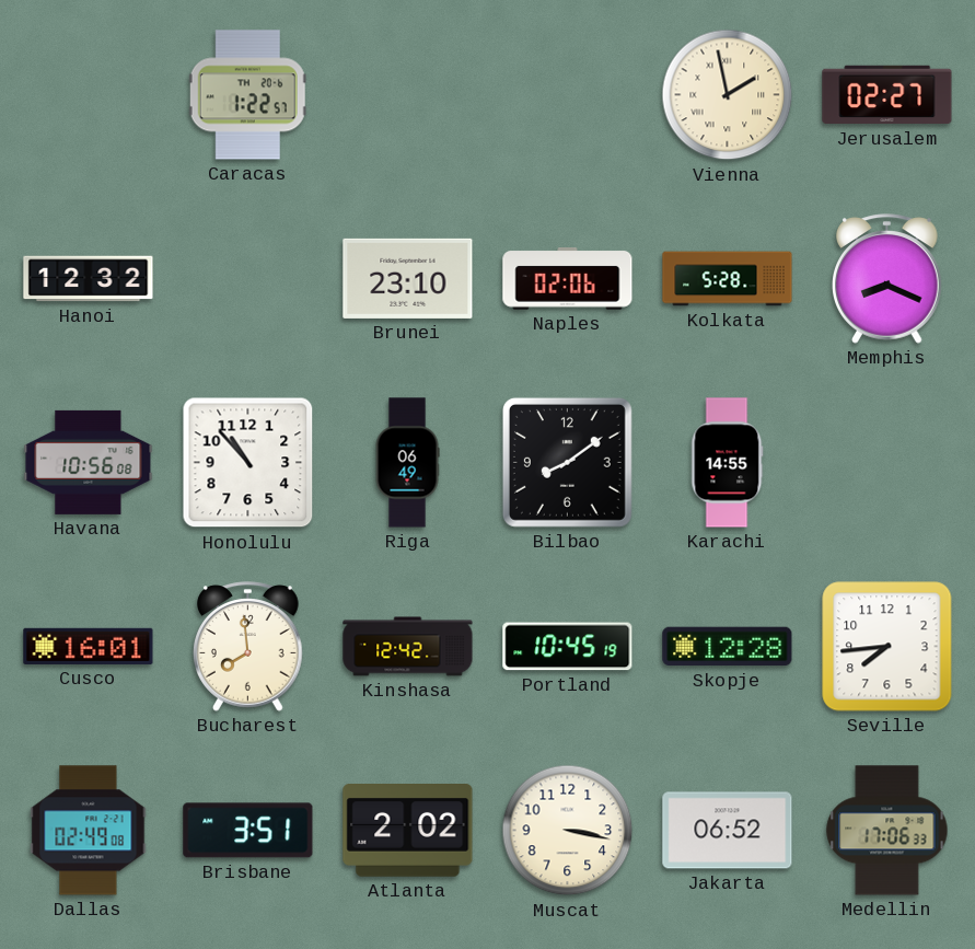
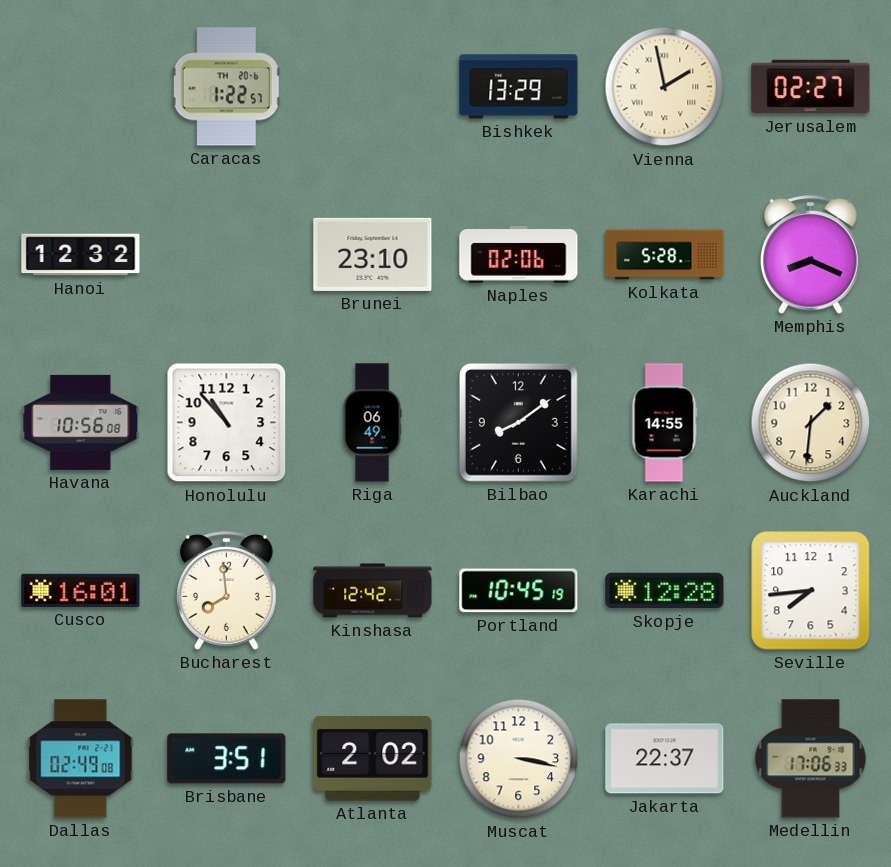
Bishkek: none -> 13:29
Auckland: none -> 1:31
Jakarta: 06:52 -> 22:37
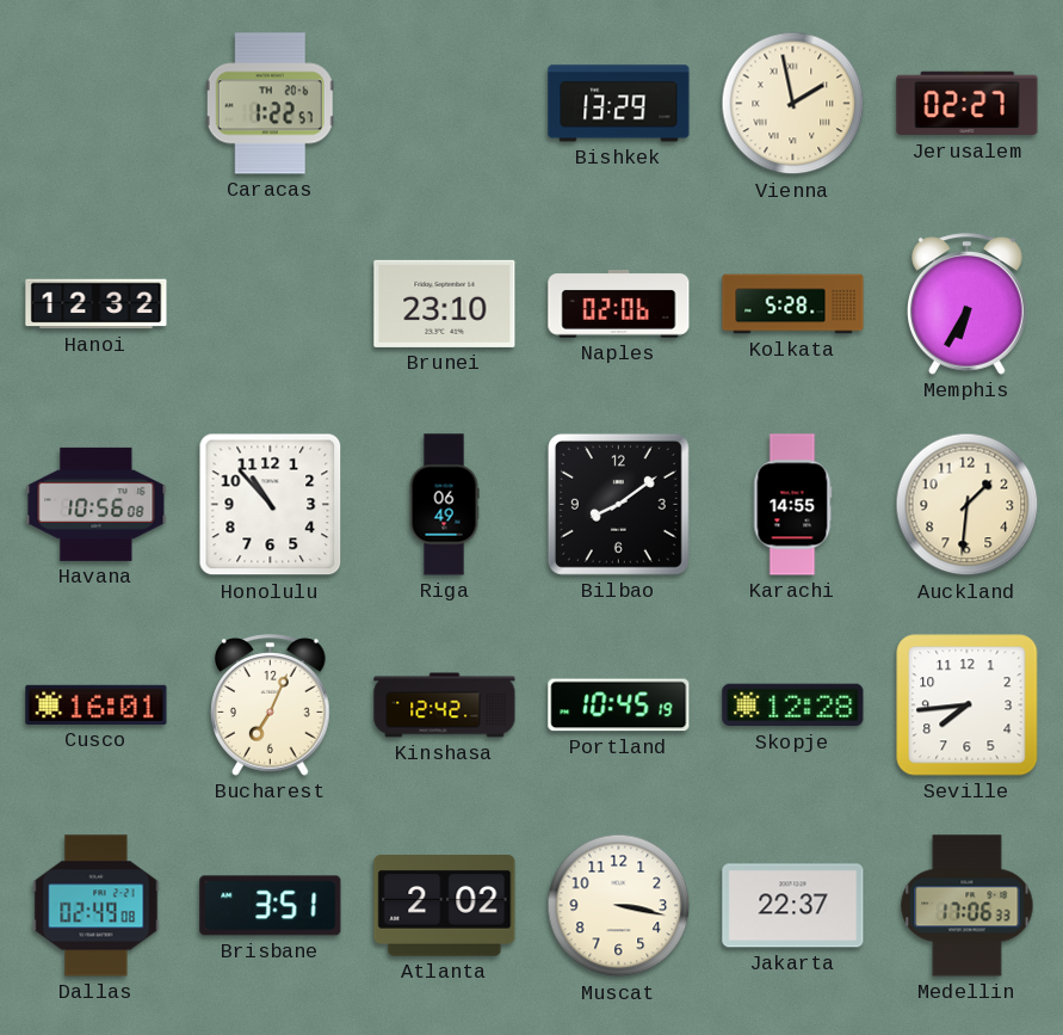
Memphis: 8:19 -> 6:35
Bucharest: 7:59 -> 7:04
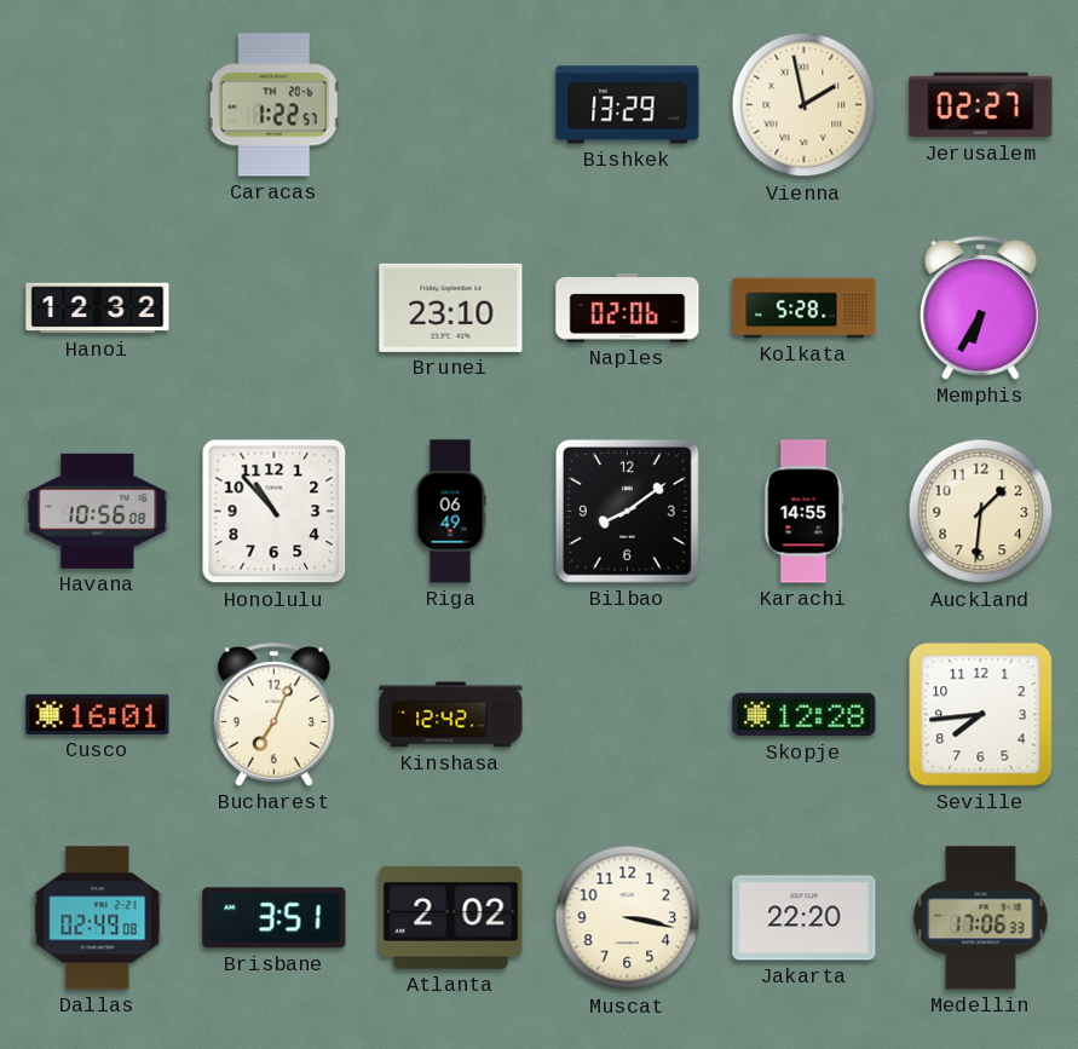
Portland: 10:45 -> none
Jakarta: 22:37 -> 22:20
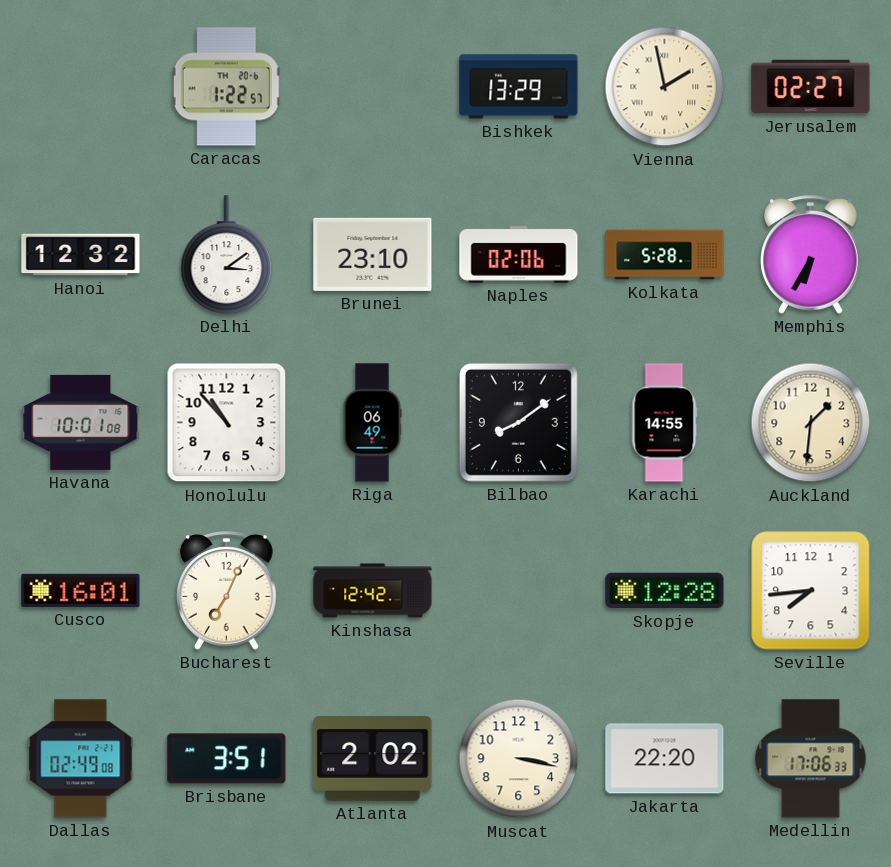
Delhi: none -> 3:09
Havana: 10:56 -> 10:01
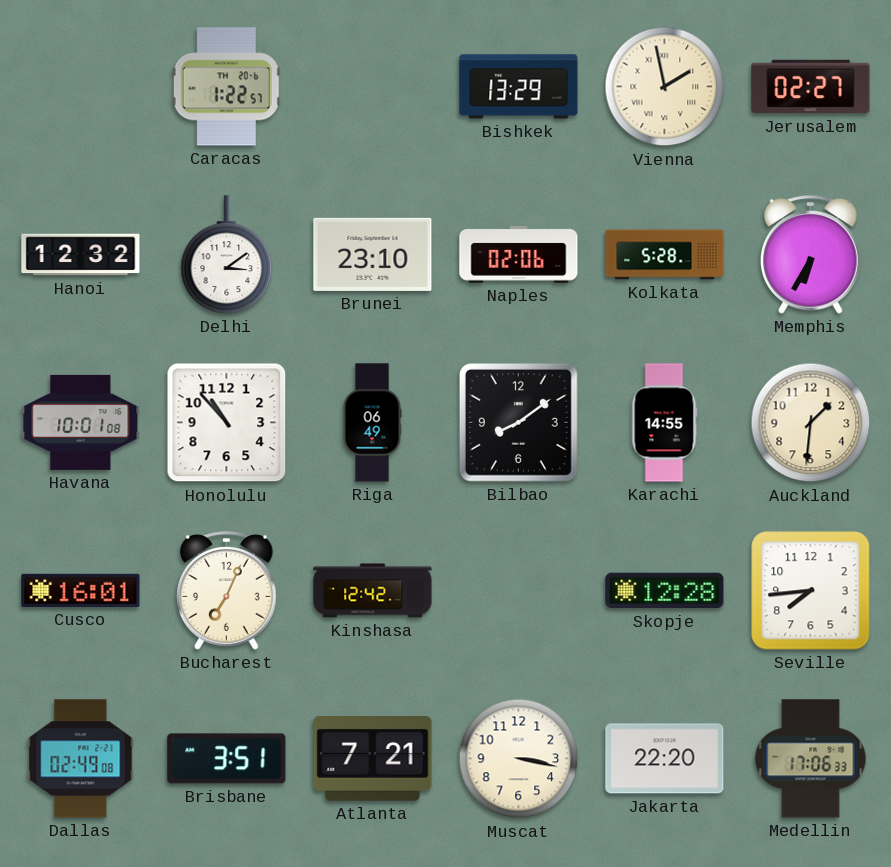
Atlanta: 2:02 -> 7:21
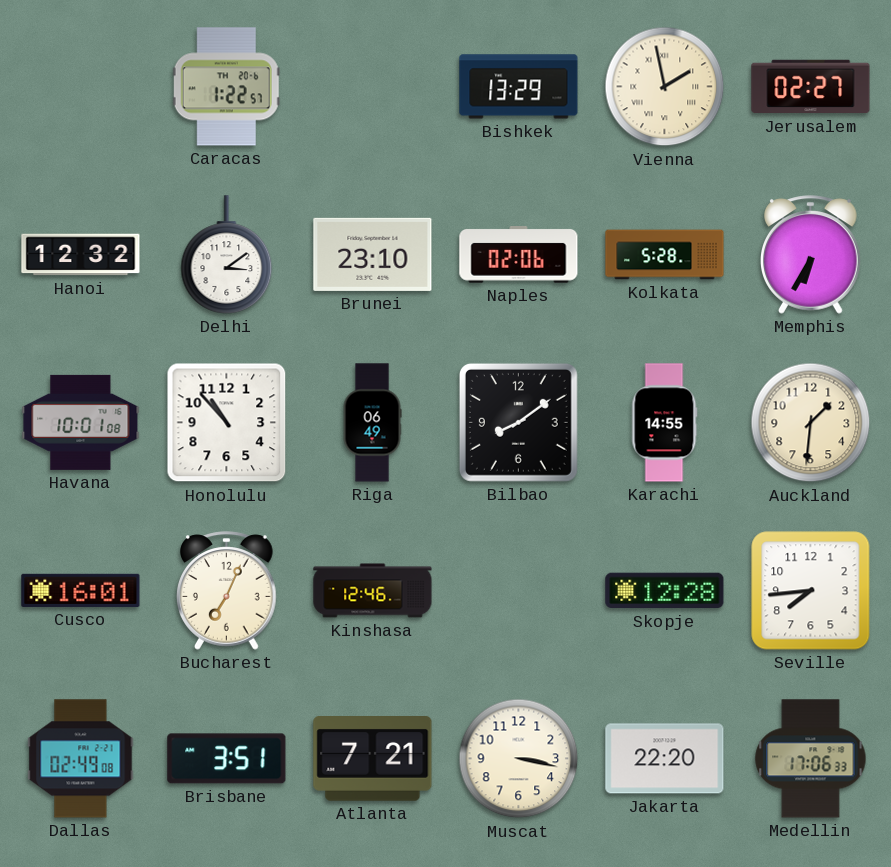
Kinshasa: 12:42 -> 12:46
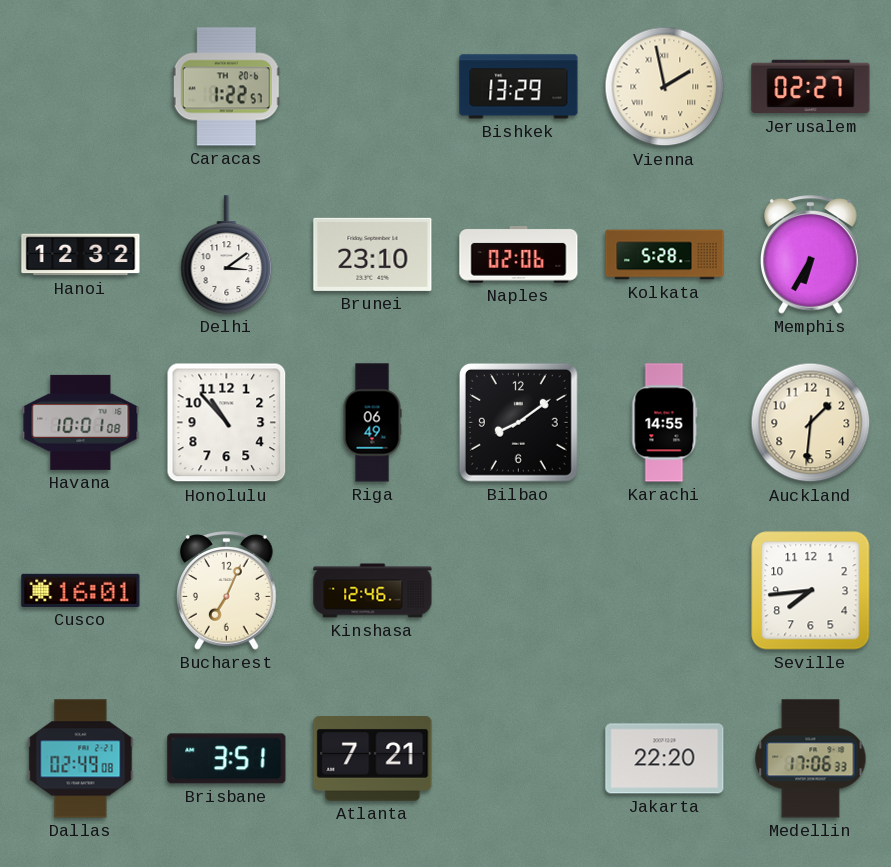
Skopje: 12:28 -> none
Muscat: 3:17 -> none
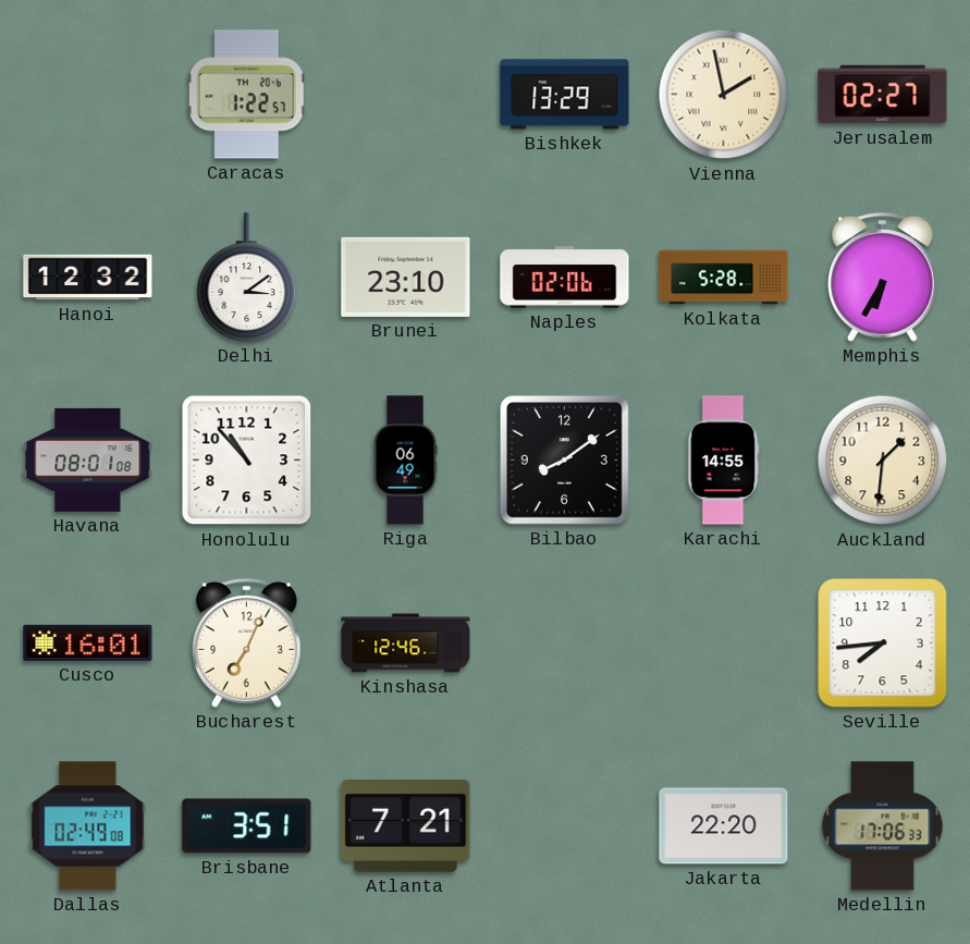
Havana: 10:01 -> 08:01
